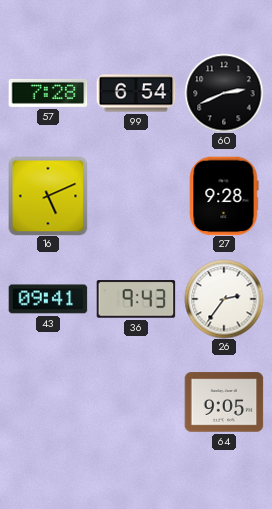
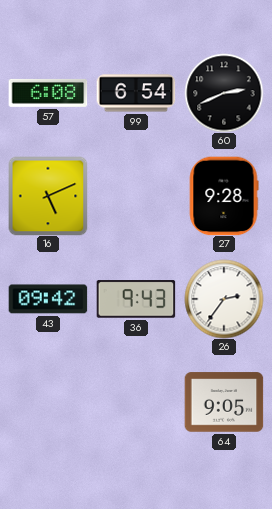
57: 7:28 -> 6:08
43: 09:41 -> 09:42
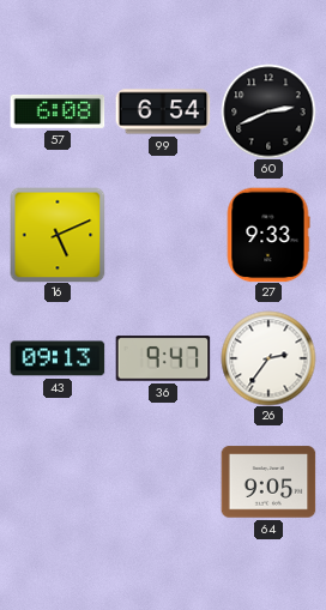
27: 9:28 -> 9:33
43: 09:42 -> 09:13
36: 9:43 -> 9:47
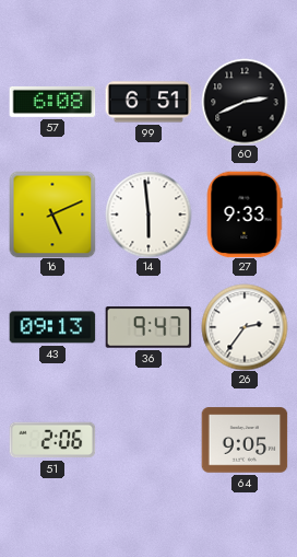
99: 6:54 -> 6:51
14: none -> 5:59
51: none -> 2:06
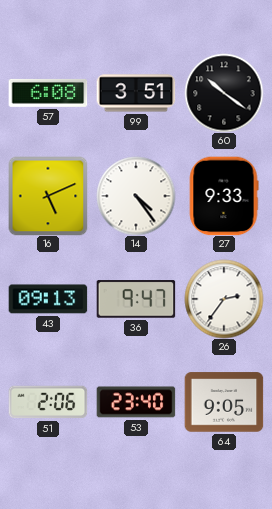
99: 6:51 -> 3:51
60: 2:41 -> 10:21
14: 5:59 -> 4:24
53: none -> 23:40
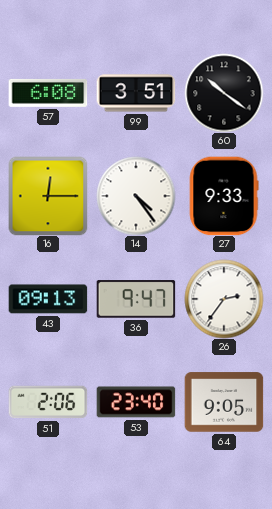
16: 5:11 -> 12:15
